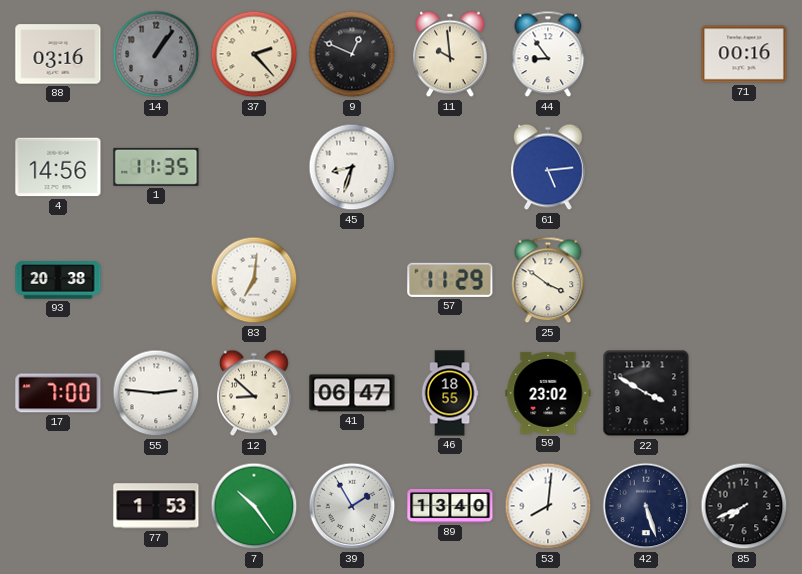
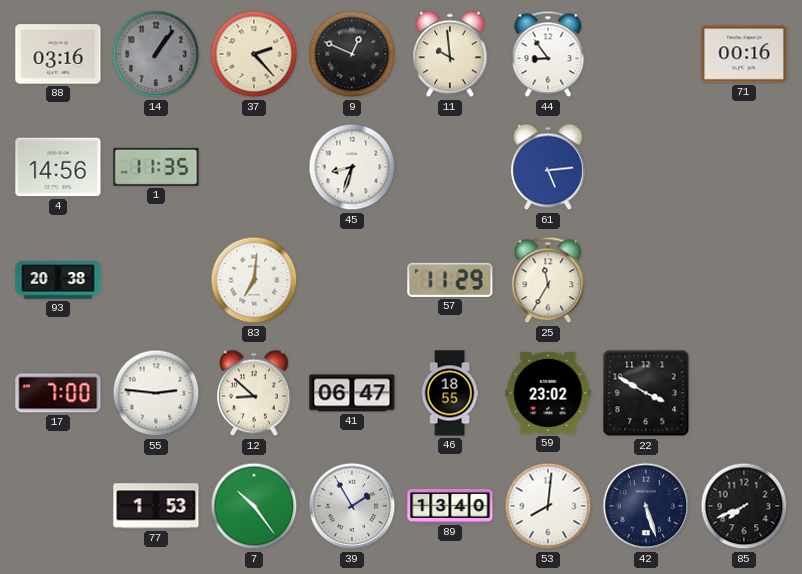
25: 3:51 -> 11:35
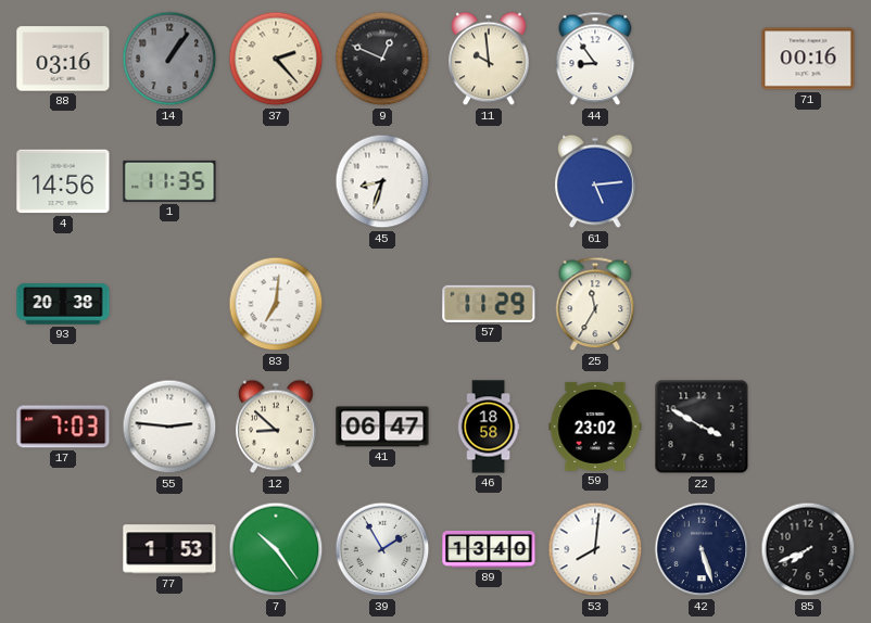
17: 7:00 -> 7:03
46: 18:55 -> 18:58
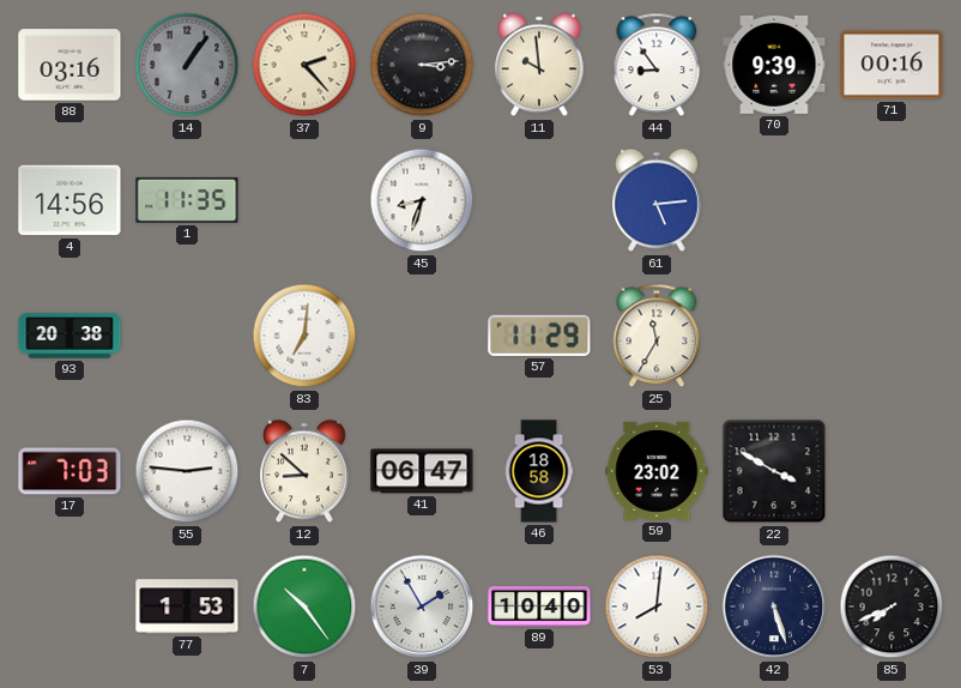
9: 12:49 -> 3:14
70: none -> 9:39
89: 13:40 -> 10:40
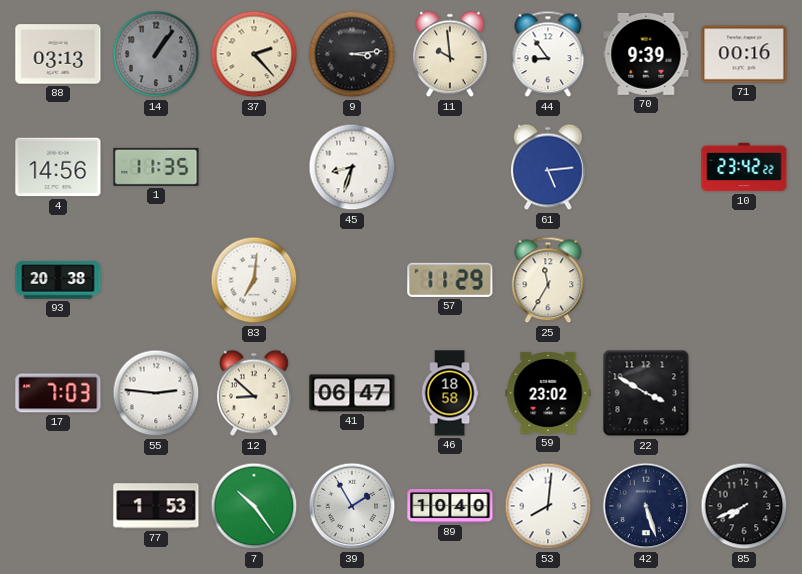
88: 03:16 -> 03:13
10: none -> 23:42
